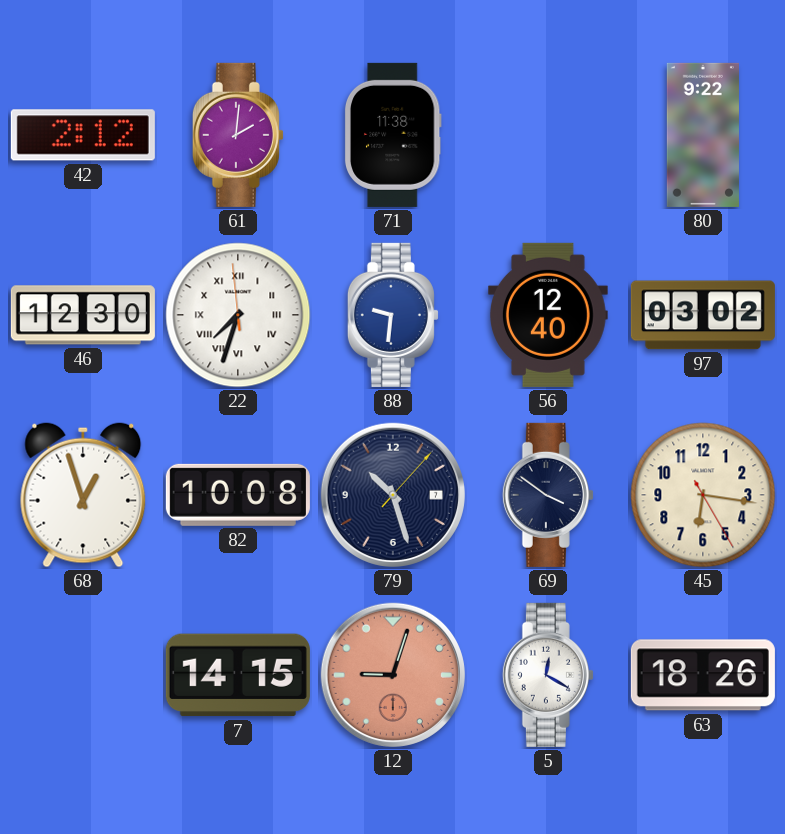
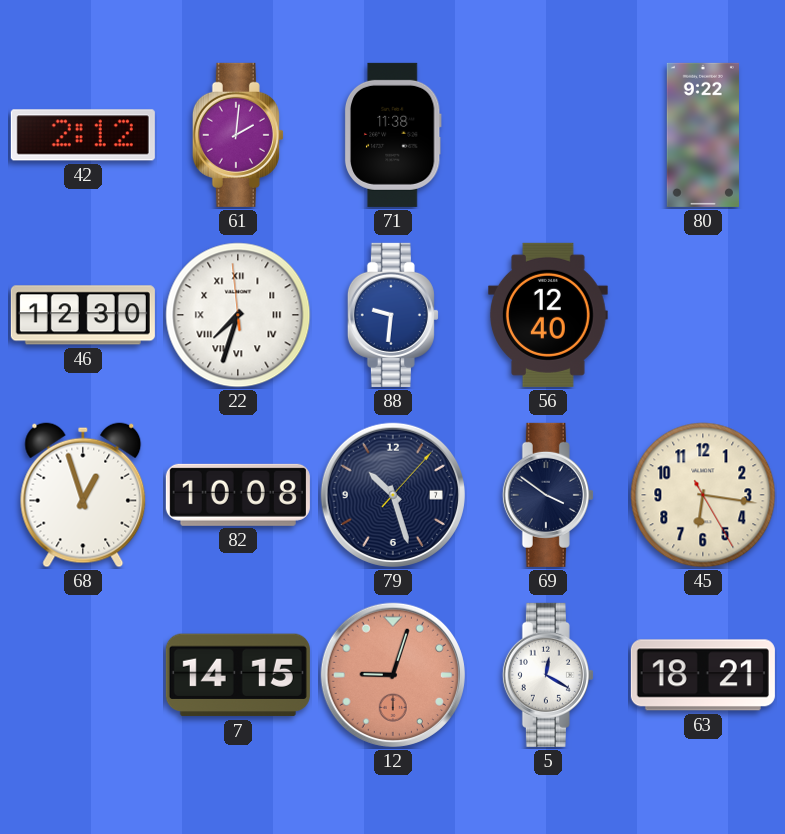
97: 03:02 -> none
63: 18:26 -> 18:21
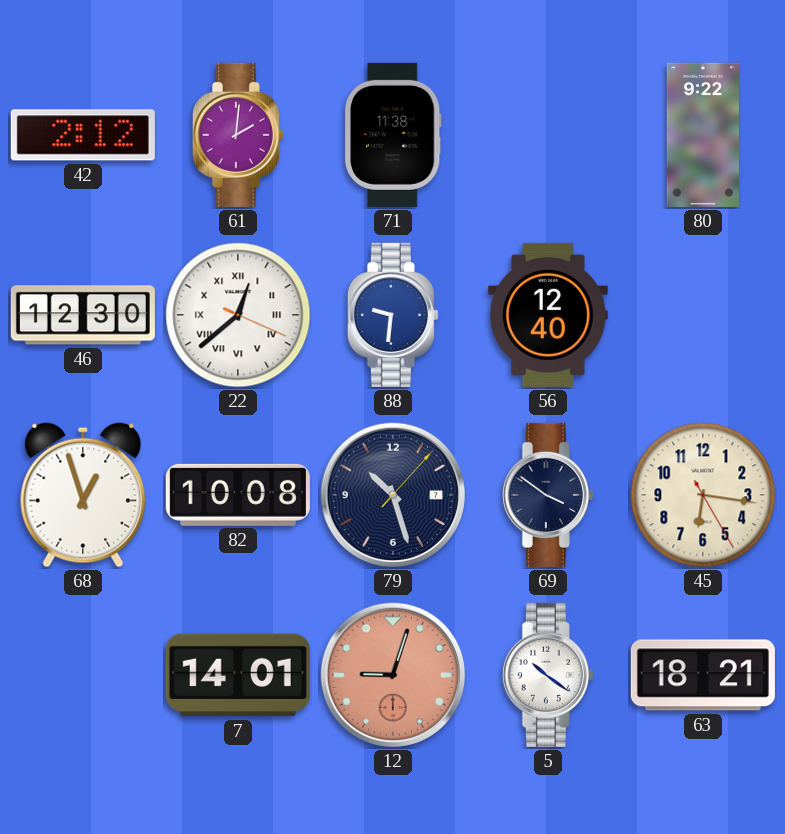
22: 7:32 -> 12:38
7: 14:15 -> 14:01
5: 12:20 -> 10:21
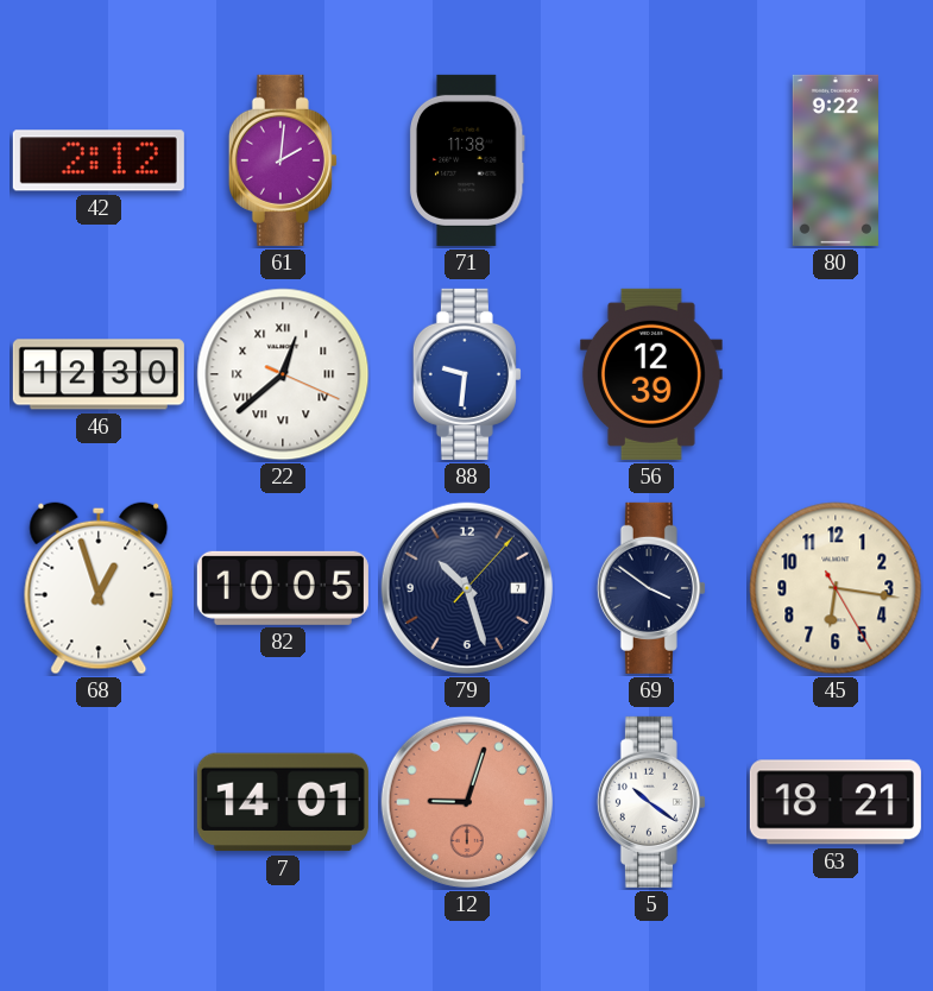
56: 12:40 -> 12:39
82: 10:08 -> 10:05
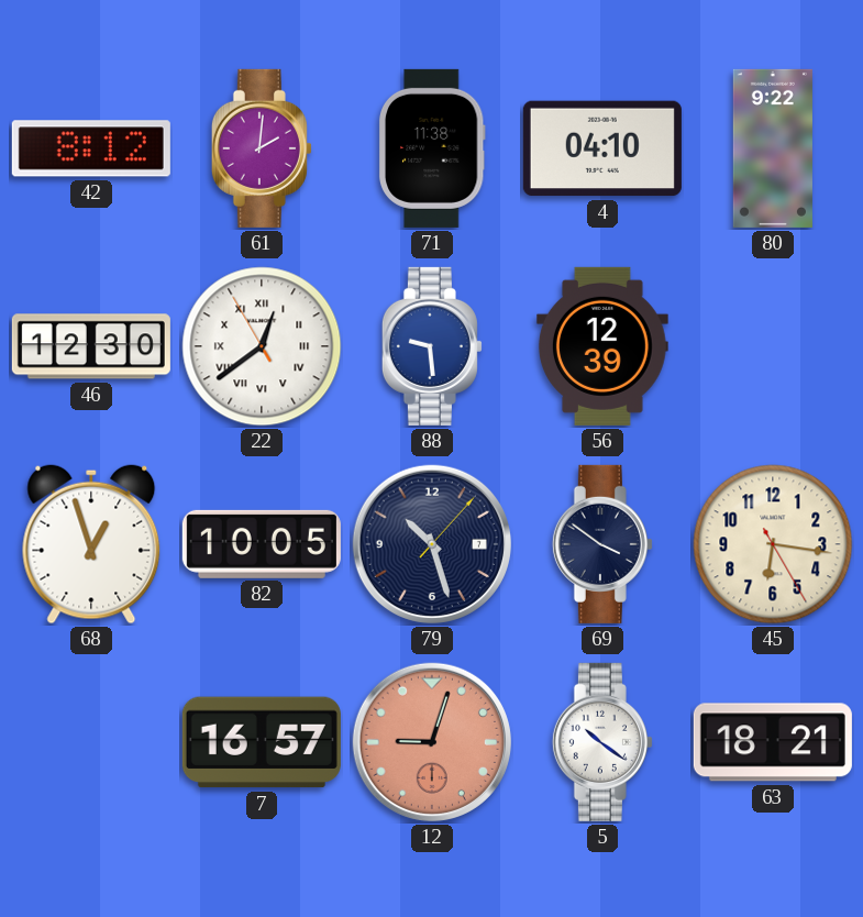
42: 2:12 -> 8:12
4: none -> 04:10
22: 12:38:19 -> 12:38:55
88: 9:31 -> 9:29
7: 14:01 -> 16:57
